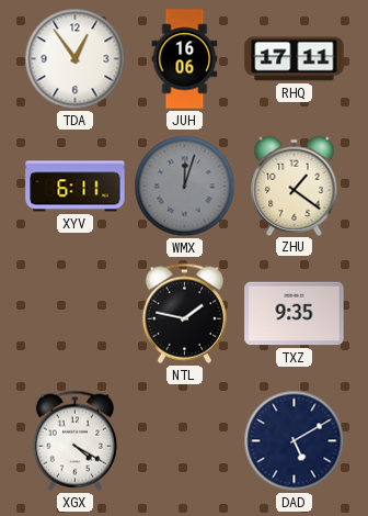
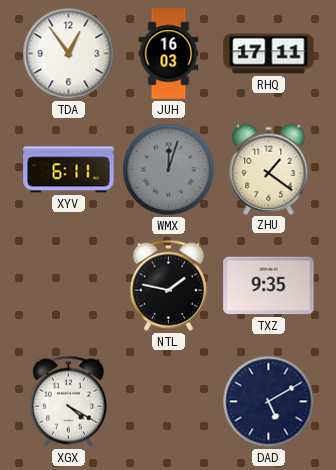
JUH: 16:06 -> 16:03
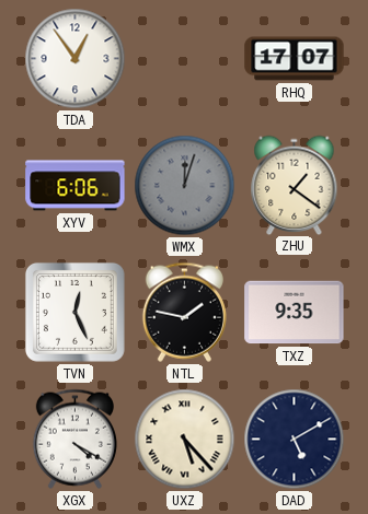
JUH: 16:03 -> none
RHQ: 17:11 -> 17:07
XYV: 6:11 -> 6:06
TVN: none -> 12:26
UXZ: none -> 5:23
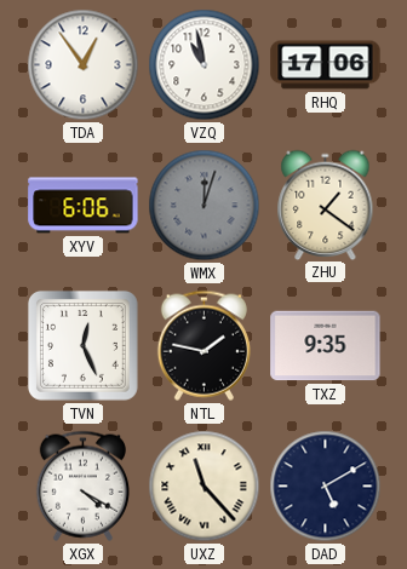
VZQ: none -> 10:58
RHQ: 17:07 -> 17:06
UXZ: 5:23 -> 11:23
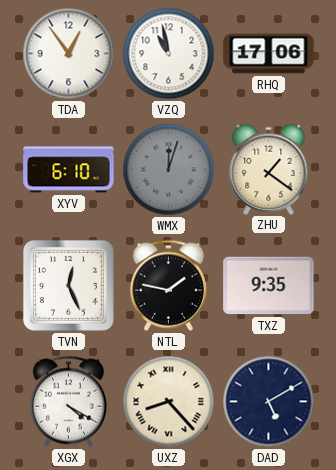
XYV: 6:06 -> 6:10
UXZ: 11:23 -> 8:23
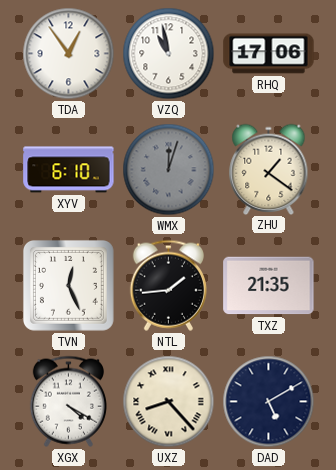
NTL: 1:47 -> 1:44
TXZ: 9:35 -> 21:35
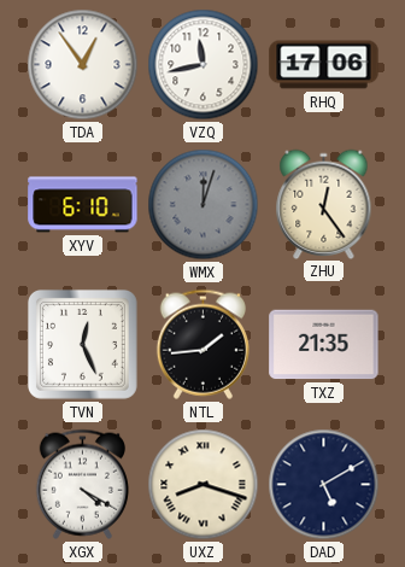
VZQ: 10:58 -> 11:43
ZHU: 1:21 -> 12:24
UXZ: 8:23 -> 8:18
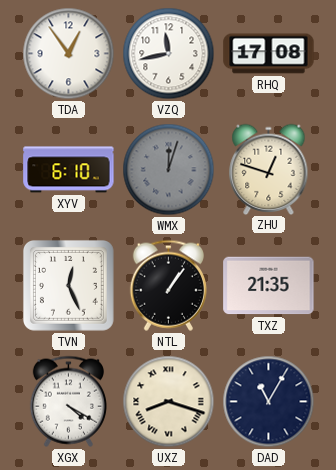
RHQ: 17:06 -> 17:08
ZHU: 12:24 -> 12:48
NTL: 1:44 -> 1:06
DAD: 5:10 -> 11:05
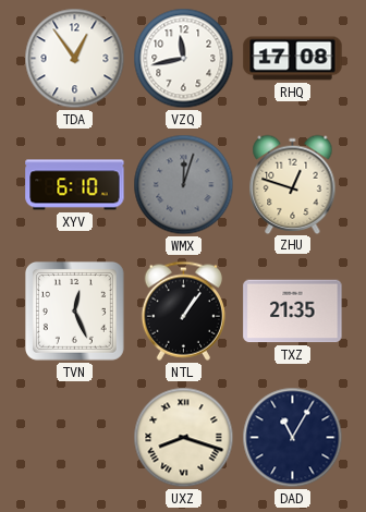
XGX: 4:20 -> none
